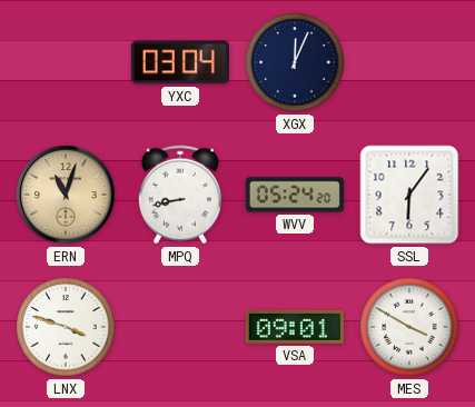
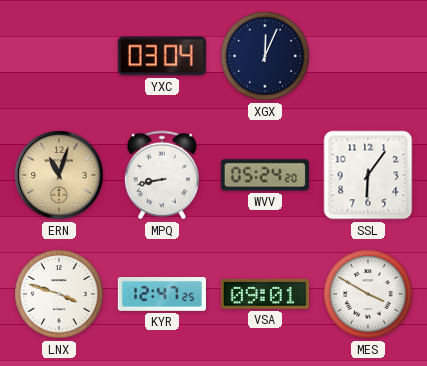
KYR: none -> 12:47
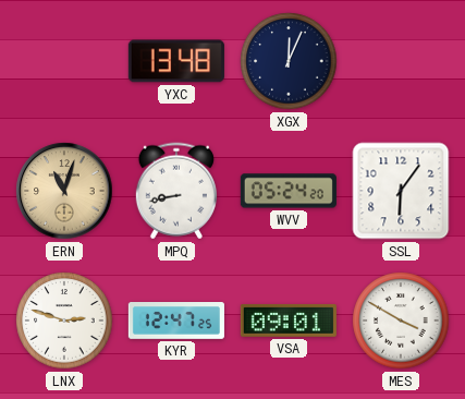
YXC: 03:04 -> 13:48
LNX: 3:48 -> 2:48
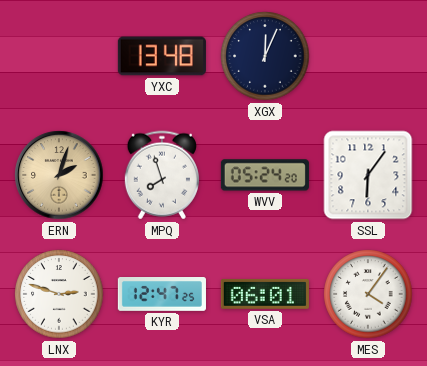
ERN: 11:03 -> 2:03
MPQ: 8:43 -> 7:57
VSA: 09:01 -> 06:01
MES: 3:50 -> 4:06
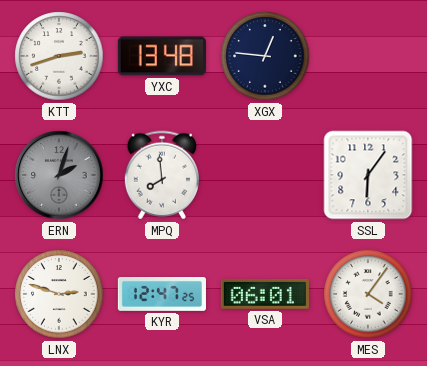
KTT: none -> 2:42
XGX: 12:04 -> 12:46
ERN dial: champagne -> grey
MPQ: 7:57 -> 7:59
WVV: 05:24 -> none
